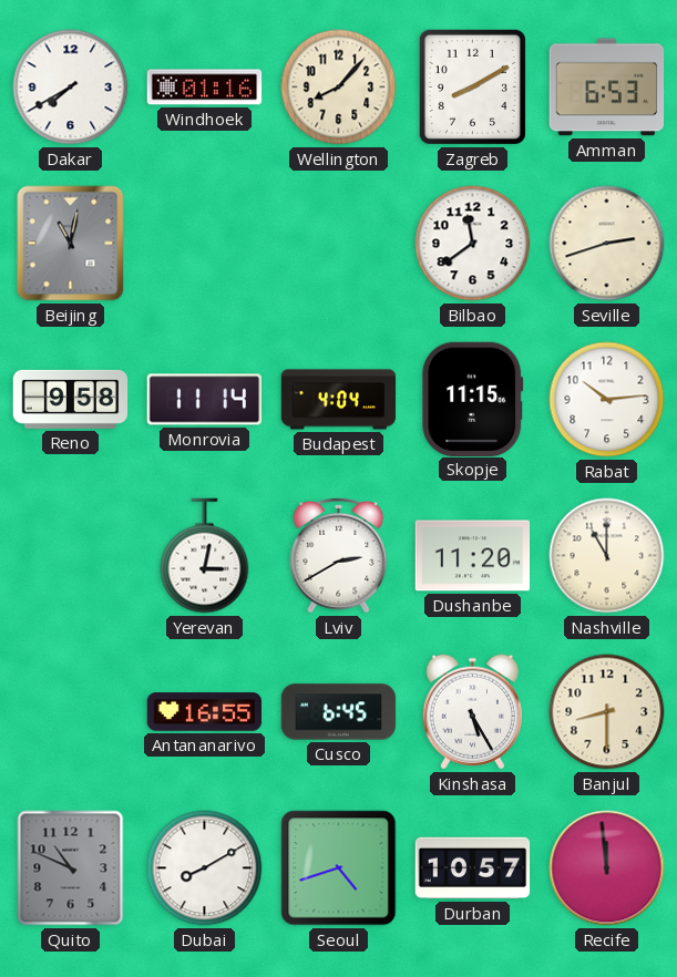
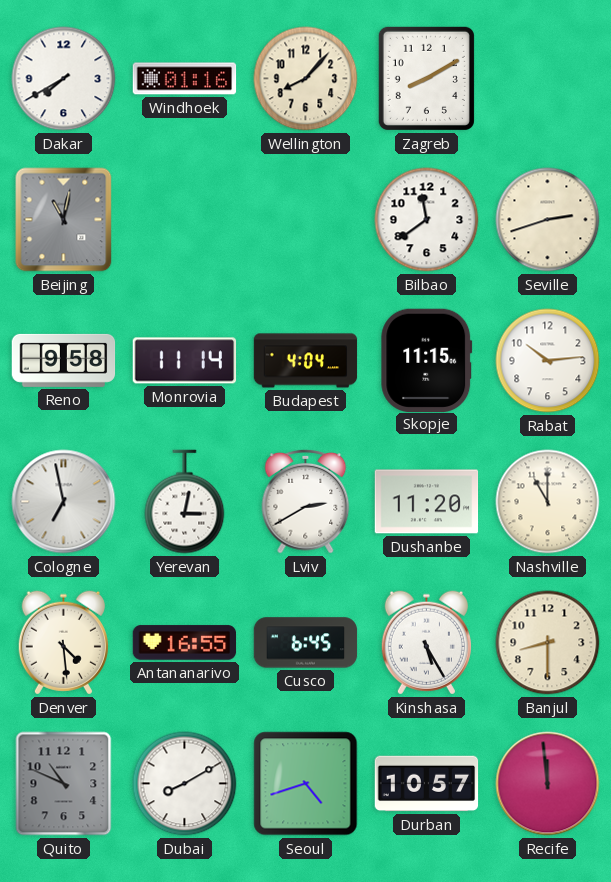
Amman: 6:53 -> none
Cologne: none -> 6:58
Denver: none -> 4:29
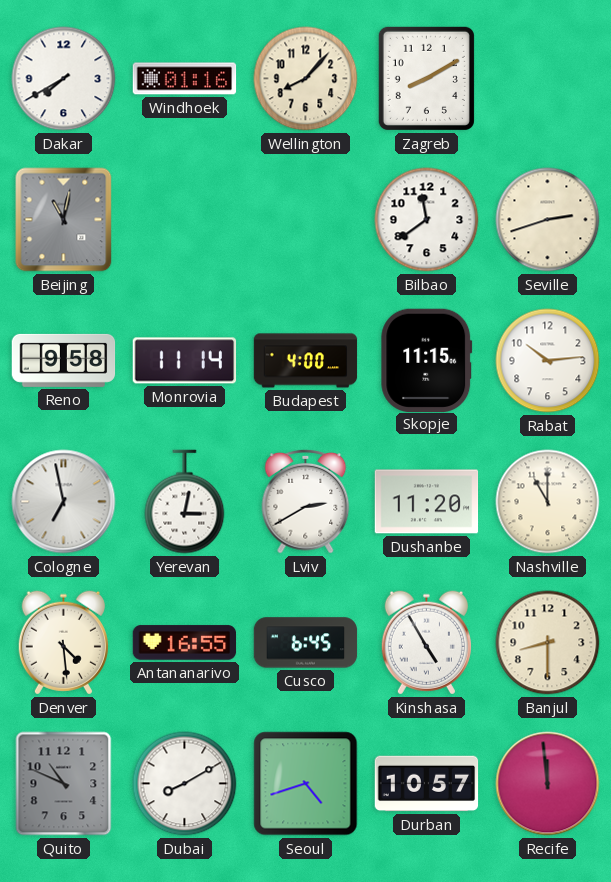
Budapest: 4:04 -> 4:00
Kinshasa: 5:25 -> 4:55
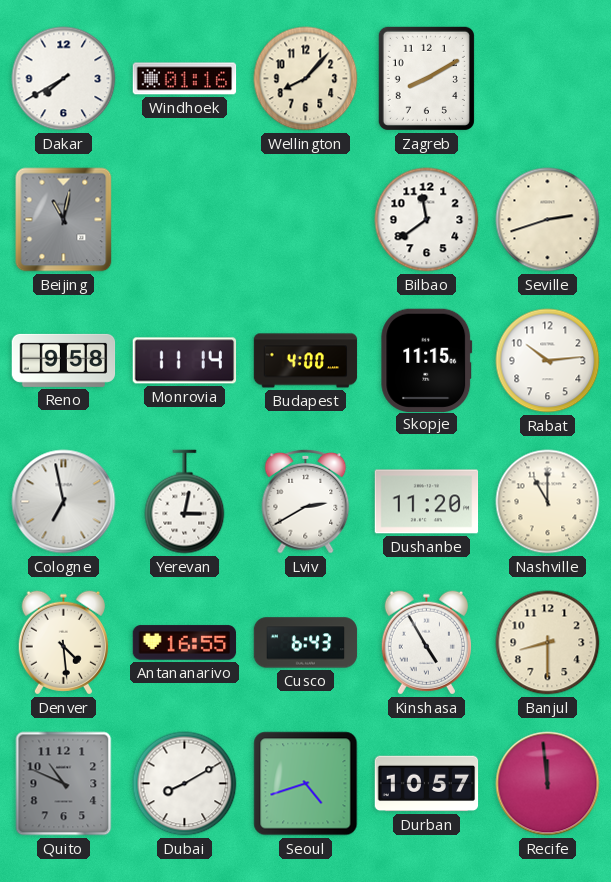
Cusco: 6:45 -> 6:43
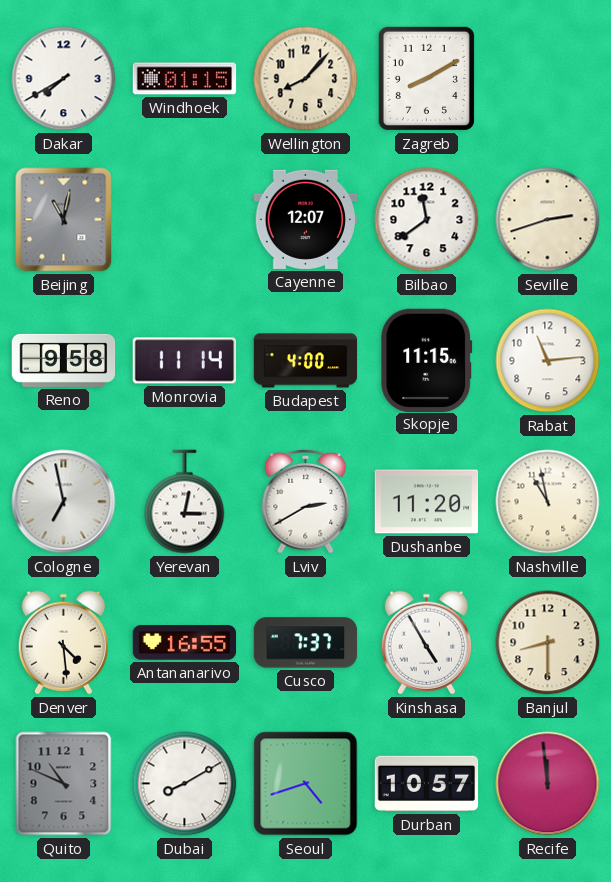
Windhoek: 01:16 -> 01:15
Cayenne: none -> 12:07
Rabat: 10:14 -> 11:14
Nashville: 11:00 -> 10:58
Cusco: 6:43 -> 7:37
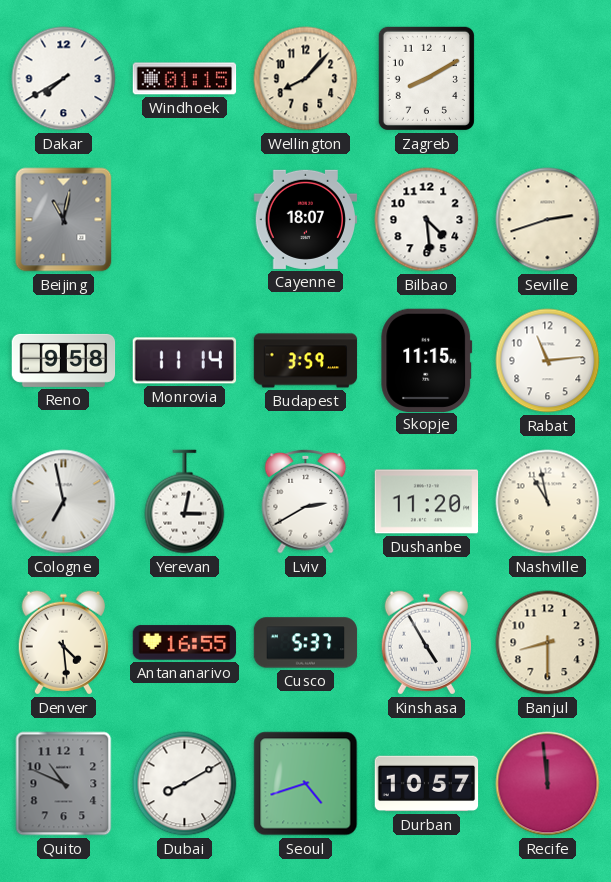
Cayenne: 12:07 -> 18:07
Bilbao: 11:39 -> 4:29
Budapest: 4:00 -> 3:59
Cusco: 7:37 -> 5:37
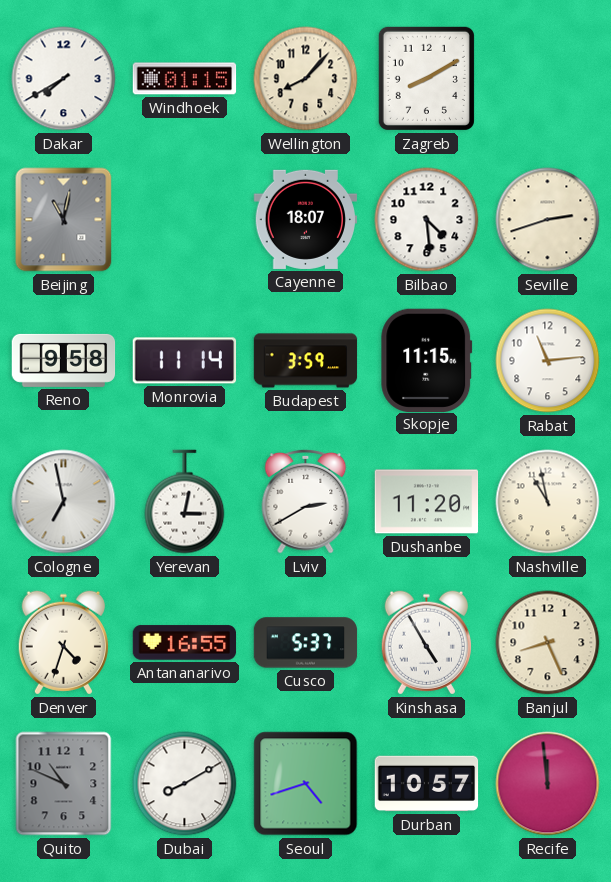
Denver: 4:29 -> 4:33
Banjul: 8:30 -> 8:26
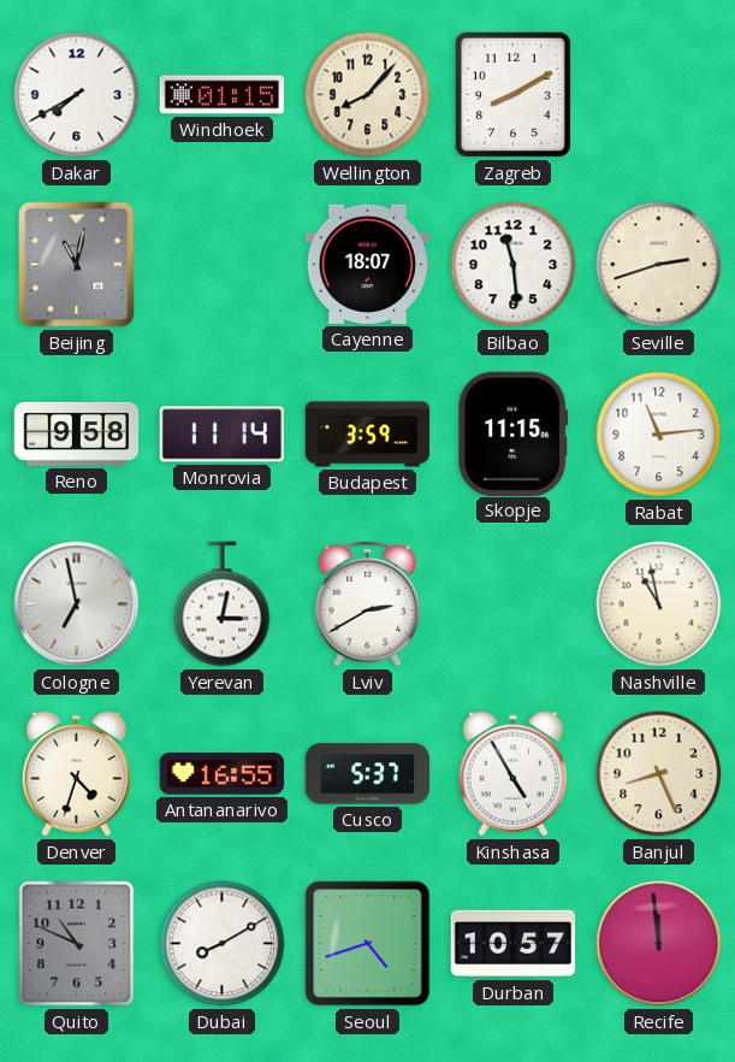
Bilbao: 4:29 -> 11:29
Dushanbe: 11:20 -> none
